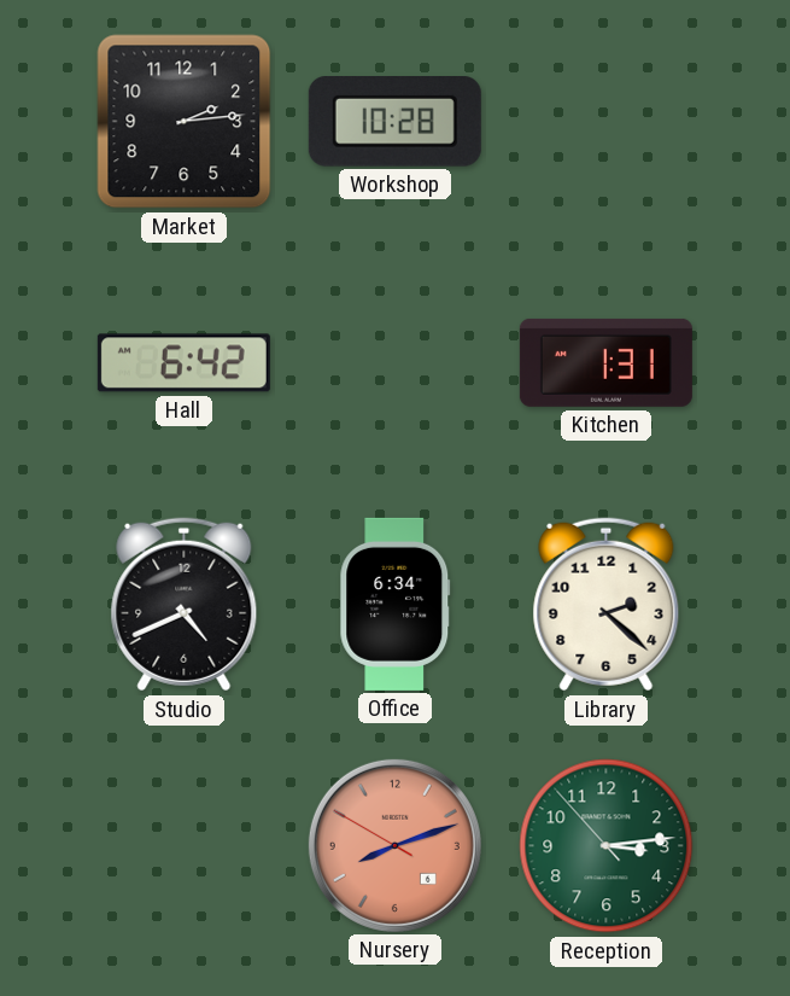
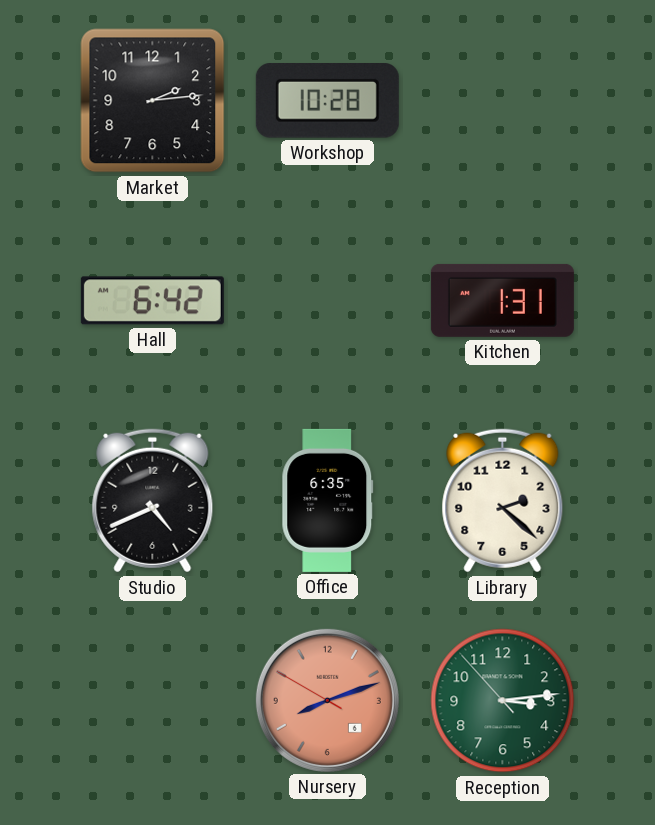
Office: 6:34 -> 6:35
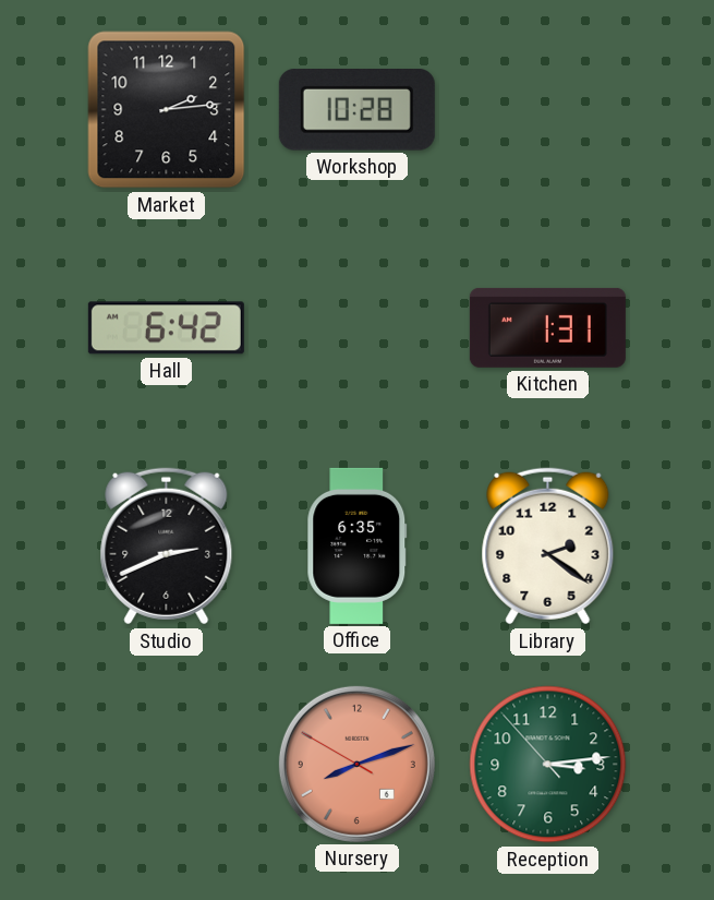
Studio: 4:41 -> 2:41
Library: 2:22 -> 2:21
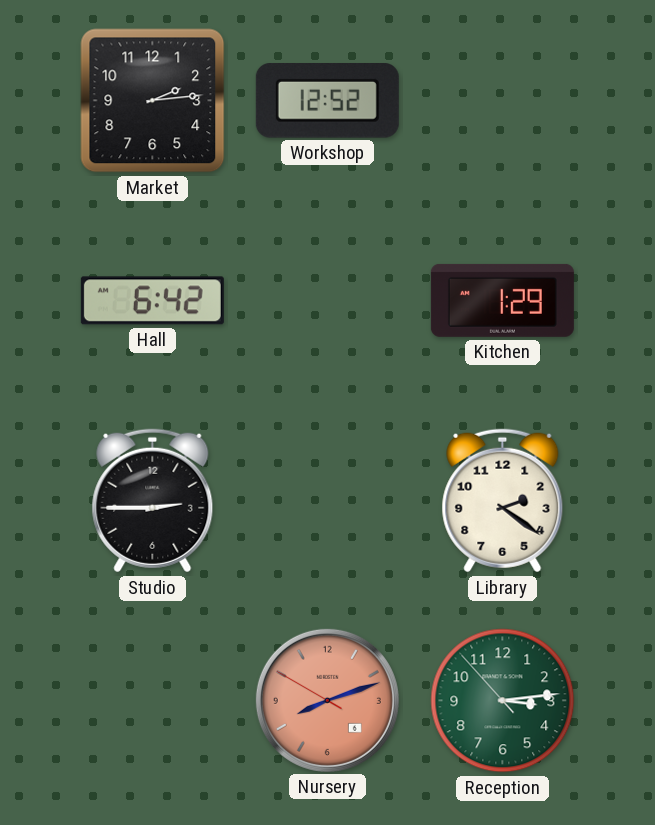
Workshop: 10:28 -> 12:52
Kitchen: 1:31 -> 1:29
Studio: 2:41 -> 2:45
Office: 6:35 -> none
